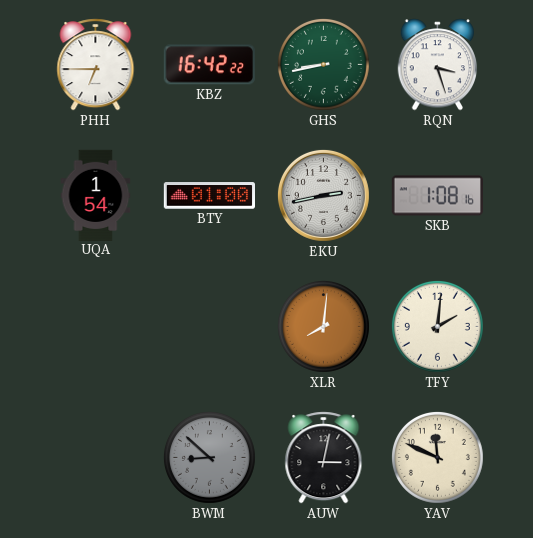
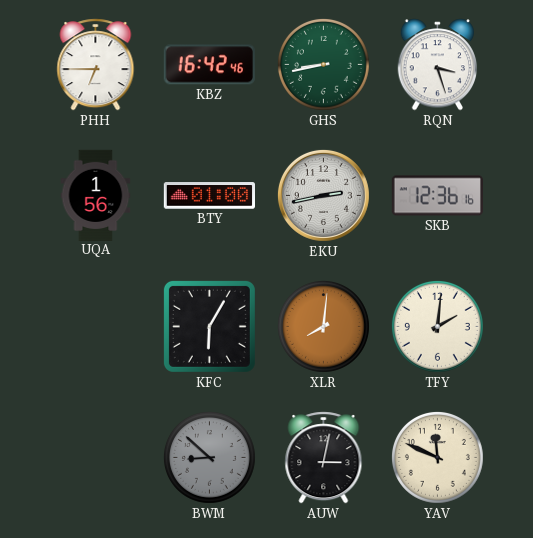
KBZ: 16:42:22 -> 16:42:46
UQA: 1:54 -> 1:56
SKB: 1:08 -> 12:36
KFC: none -> 6:05
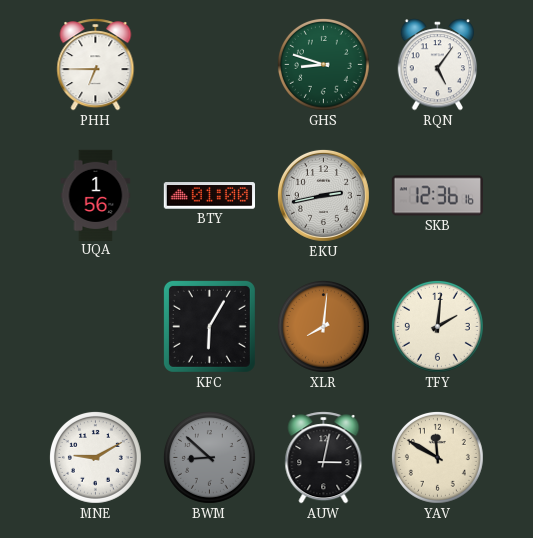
KBZ: 16:42 -> none
GHS: 8:43 -> 8:48
RQN: 3:27 -> 5:06
MNE: none -> 9:10
YAV: 11:49 -> 11:50
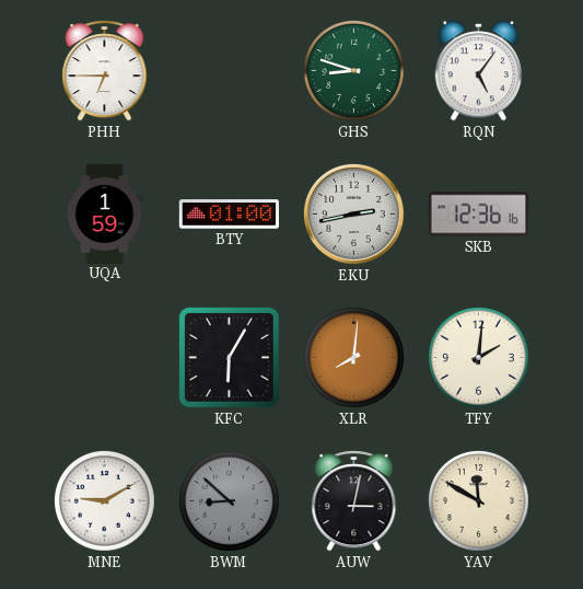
UQA: 1:56 -> 1:59
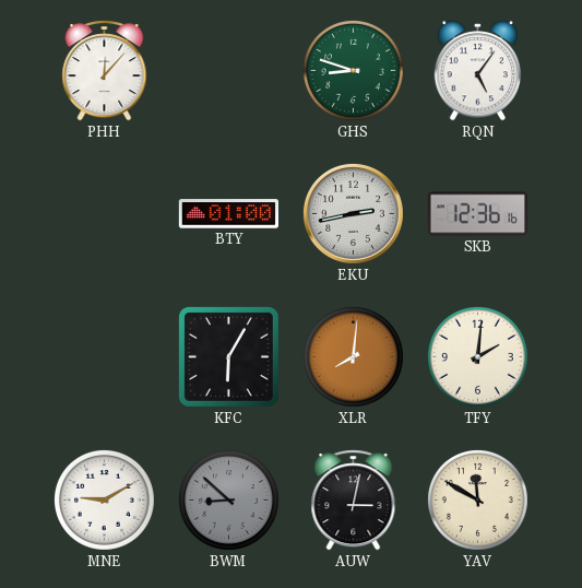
PHH: 6:45 -> 12:07
UQA: 1:59 -> none
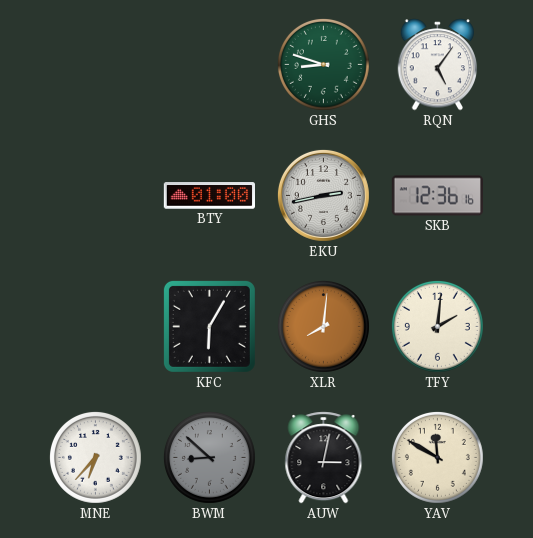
PHH: 12:07 -> none
MNE: 9:10 -> 6:37
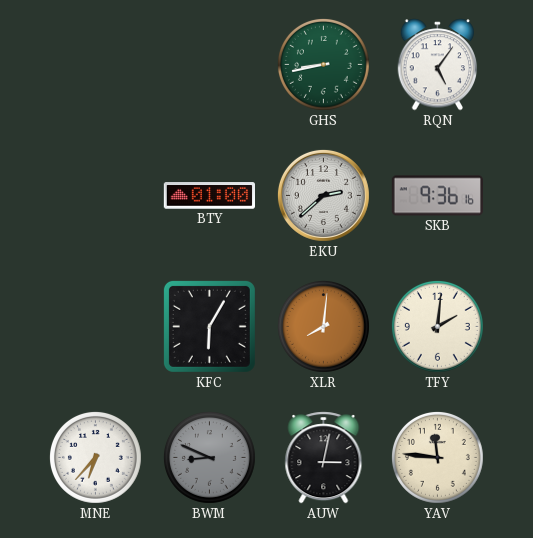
GHS: 8:48 -> 8:43
EKU: 2:43 -> 2:38
SKB: 12:36 -> 9:36
BWM: 8:52 -> 8:49
YAV: 11:50 -> 11:46
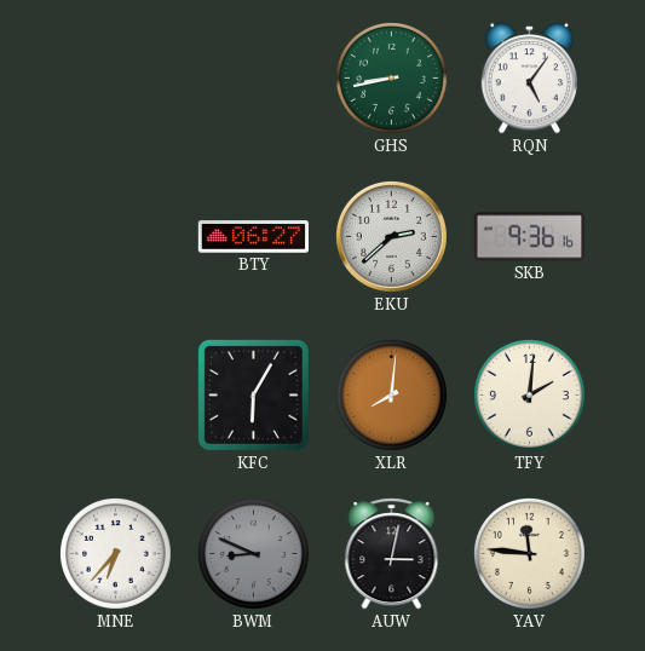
BTY: 01:00 -> 06:27
